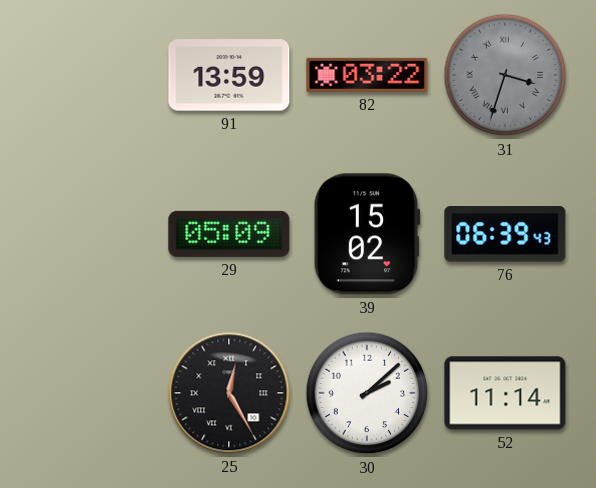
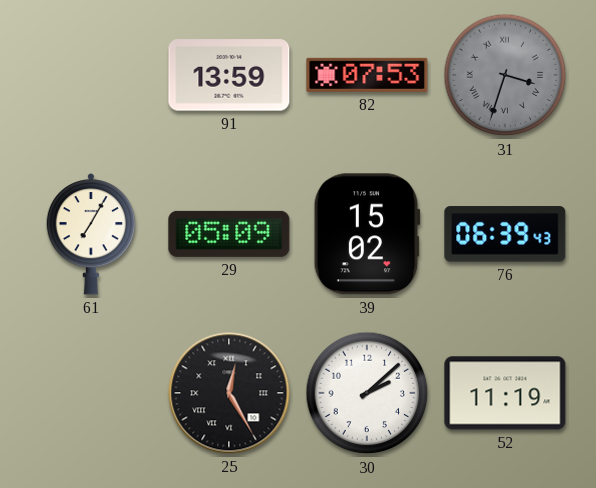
82: 03:22 -> 07:53
61: none -> 7:05
52: 11:14 -> 11:19
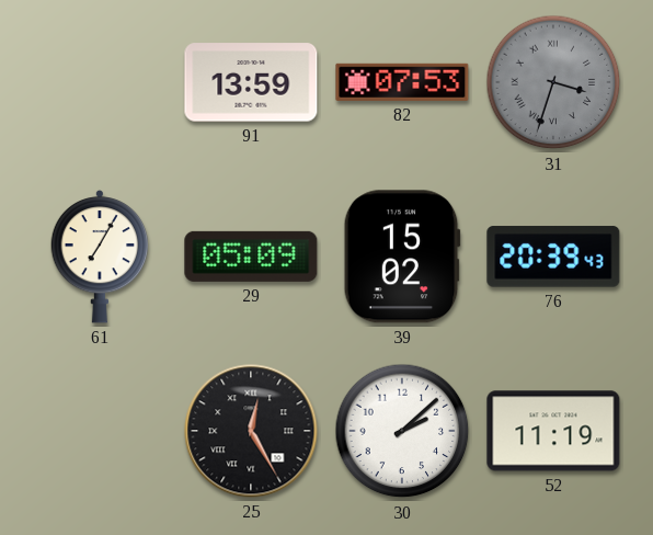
76: 06:39 -> 20:39
